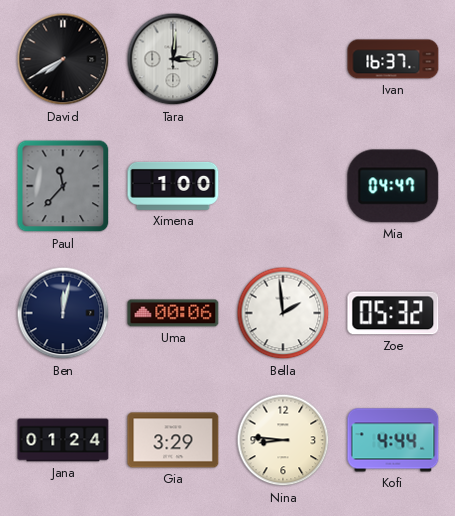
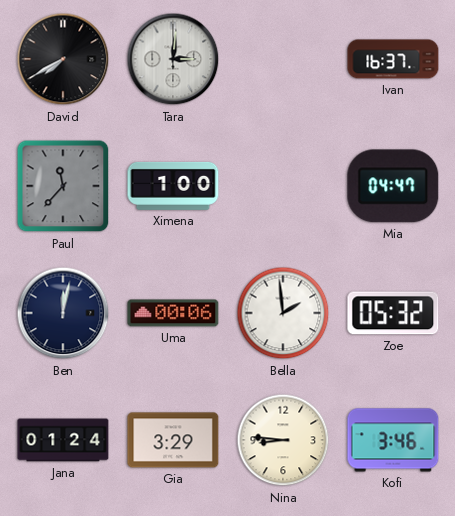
Kofi: 4:44 -> 3:46
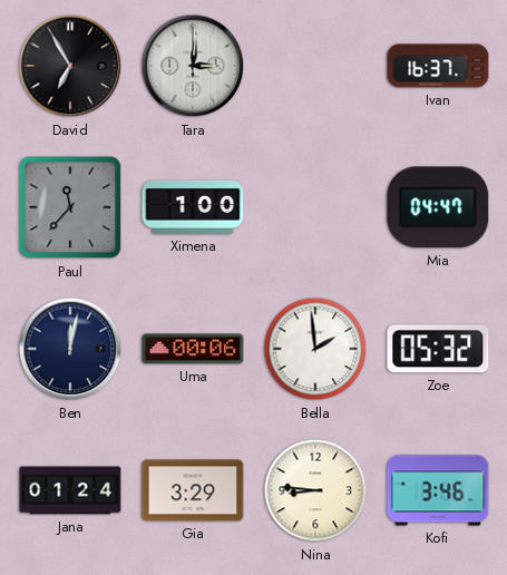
David: 7:40 -> 6:55
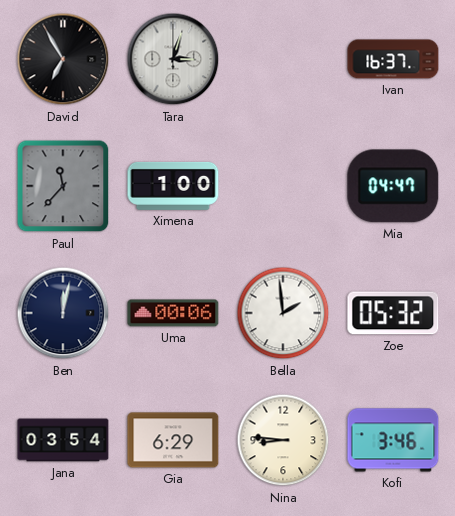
Tara: 3:01 -> 3:03
Jana: 01:24 -> 03:54
Gia: 3:29 -> 6:29
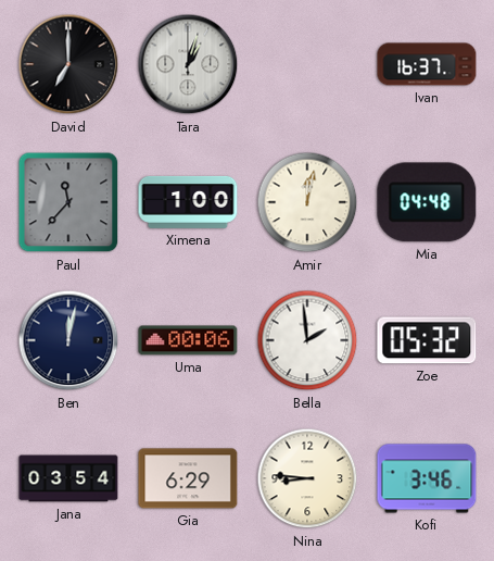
David: 6:55 -> 7:00
Tara: 3:03 -> 1:03
Amir: none -> 12:02
Mia: 04:47 -> 04:48
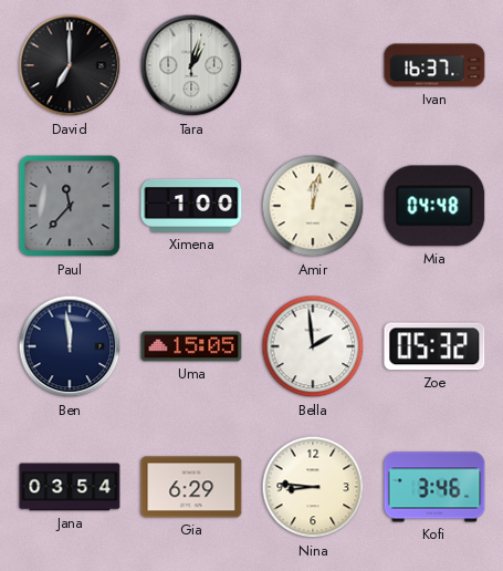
Ben: 12:02 -> 11:59
Uma: 00:06 -> 15:05
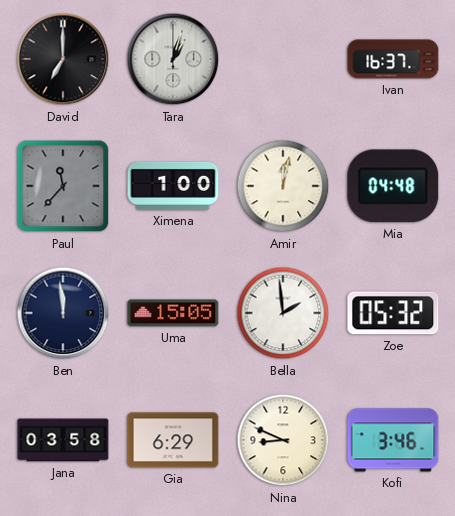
Jana: 03:54 -> 03:58
Nina: 8:46 -> 8:49
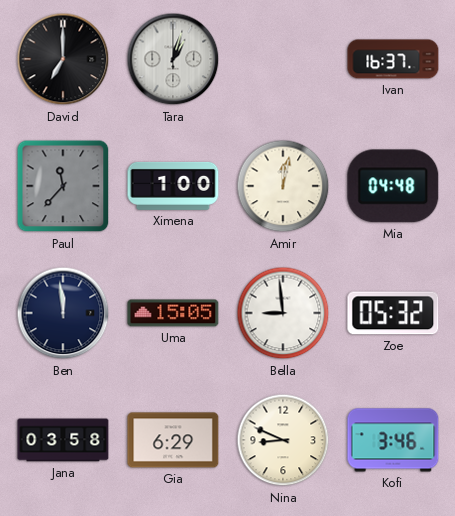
Bella: 1:59 -> 8:59
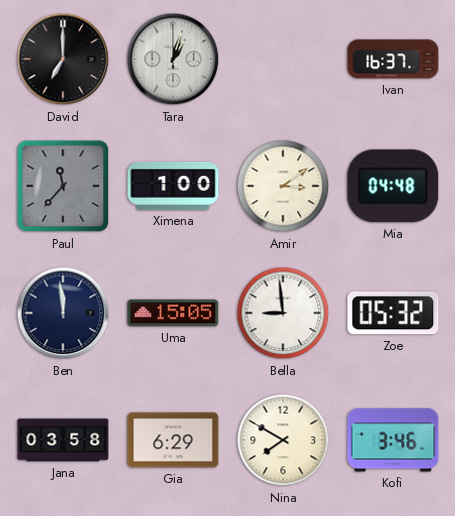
Amir: 12:02 -> 3:09
Nina: 8:49 -> 7:50
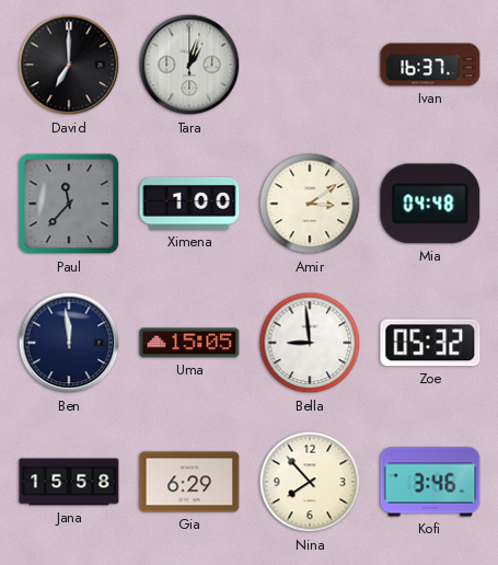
Jana: 03:58 -> 15:58
Nina: 7:50 -> 7:53
